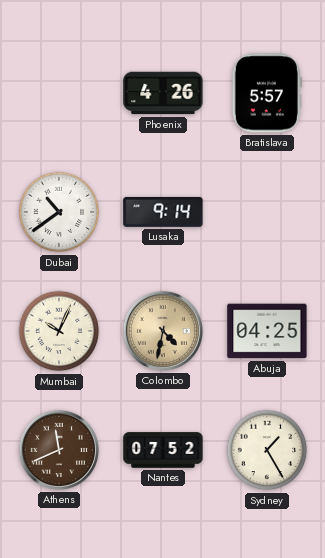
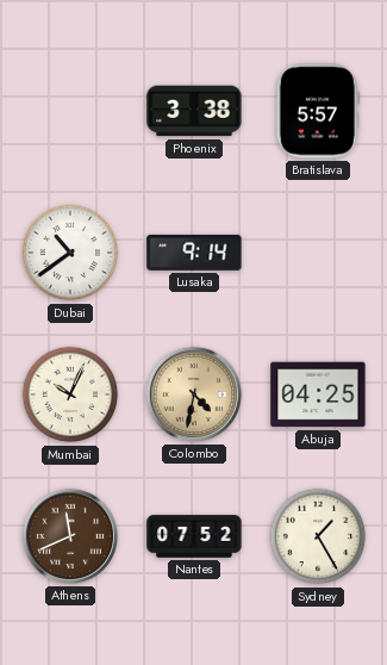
Phoenix: 4:26 -> 3:38
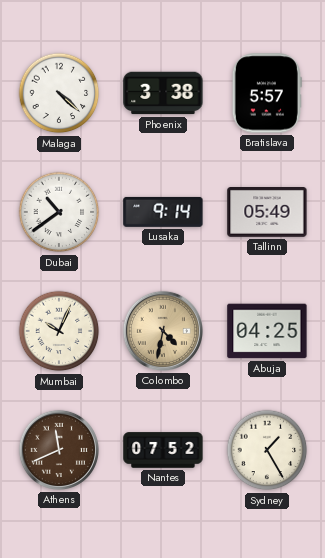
Malaga: none -> 4:22
Tallinn: none -> 05:49
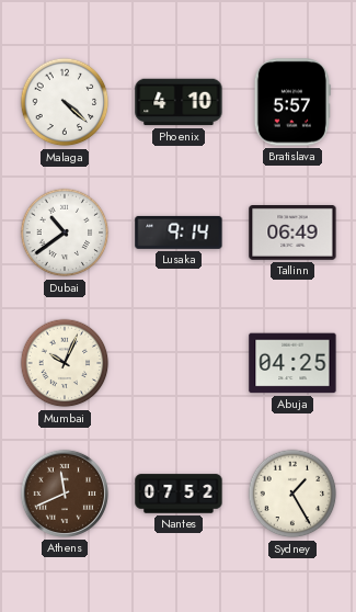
Phoenix: 3:38 -> 4:10
Tallinn: 05:49 -> 06:49
Colombo: 4:32 -> none
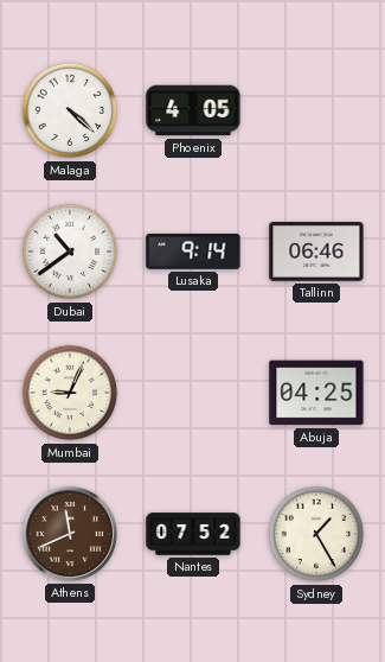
Phoenix: 4:10 -> 4:05
Bratislava: 5:57 -> none
Tallinn: 06:49 -> 06:46
Mumbai: 10:04 -> 9:04
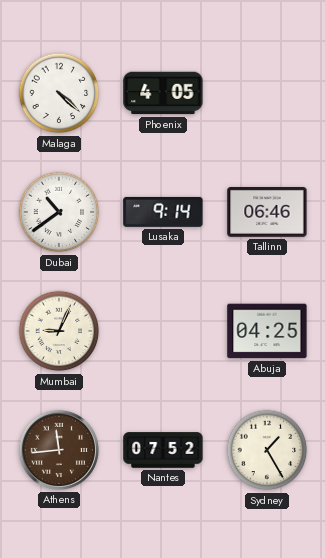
Athens: 11:41 -> 11:44
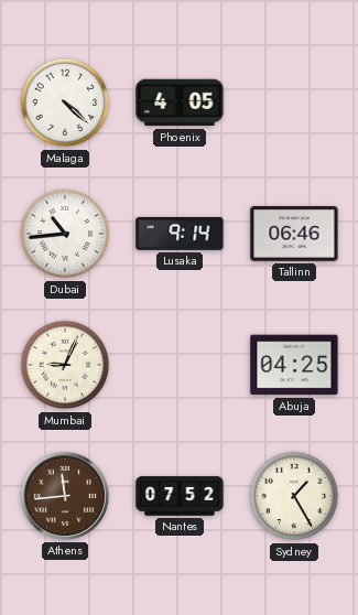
Dubai: 10:39 -> 10:44
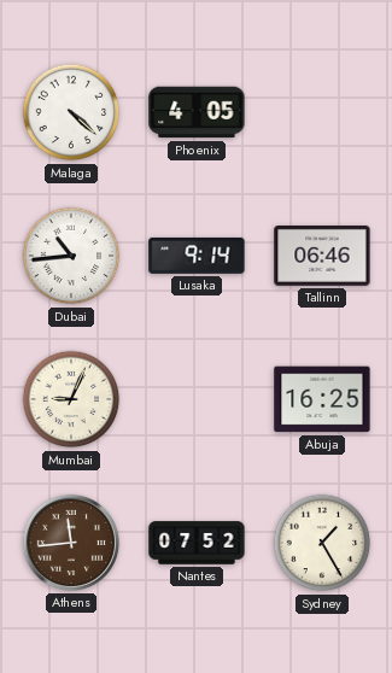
Abuja: 04:25 -> 16:25
